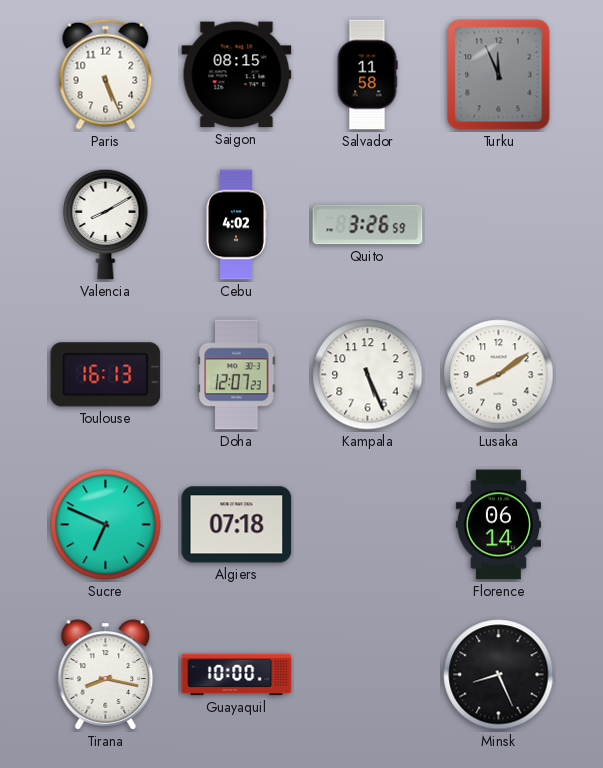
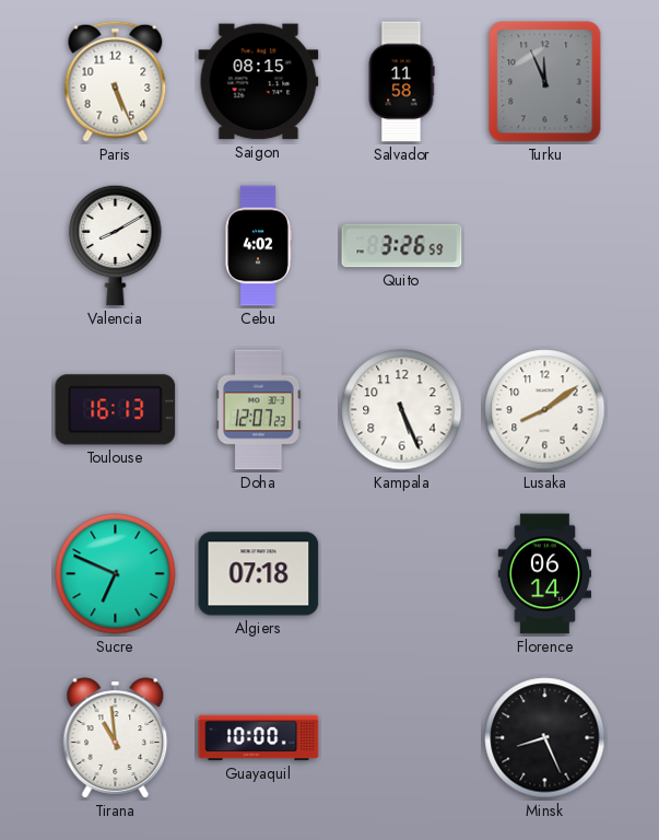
Tirana: 8:17 -> 10:59
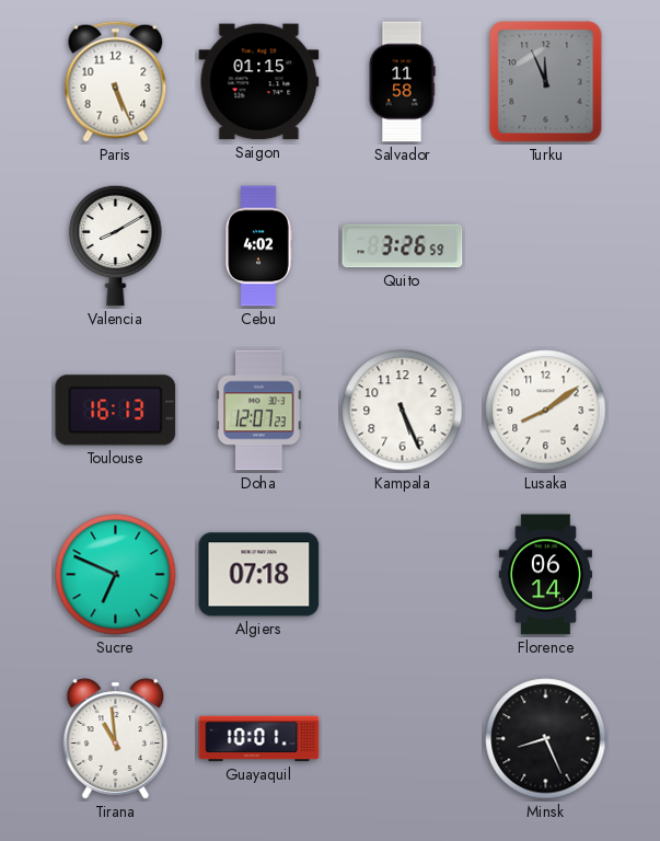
Saigon: 08:15 -> 01:15
Guayaquil: 10:00 -> 10:01
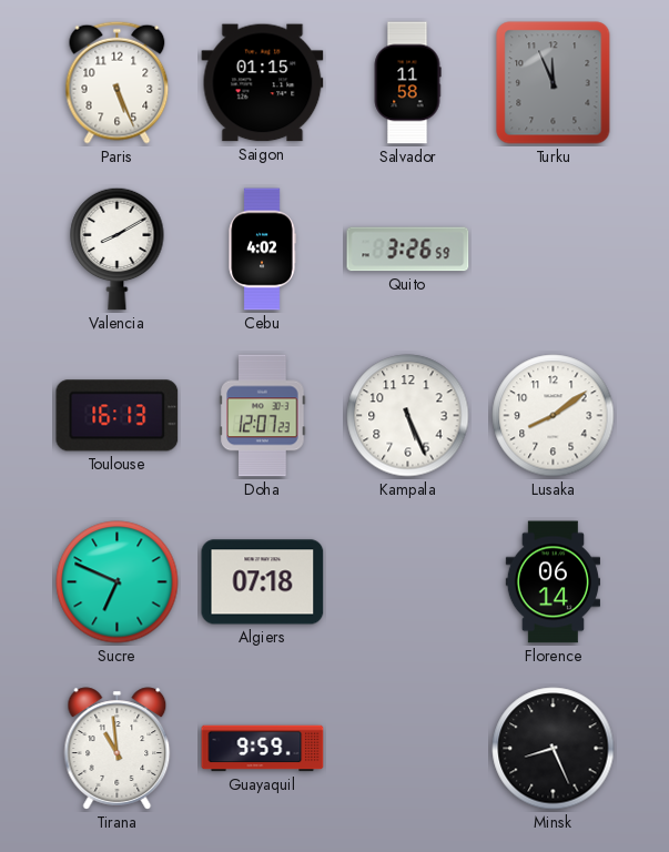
Guayaquil: 10:01 -> 9:59
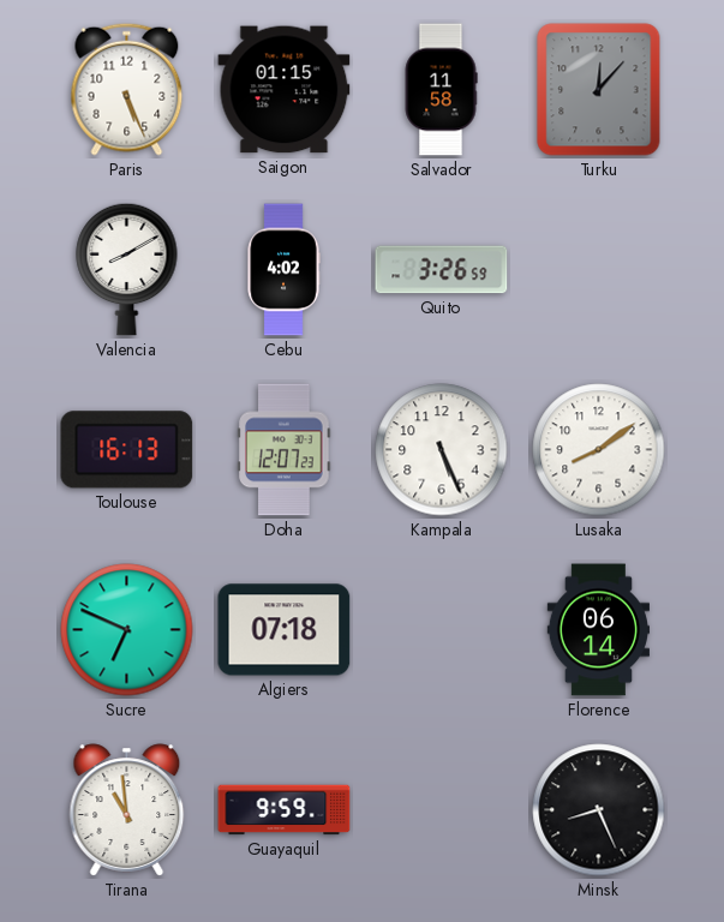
Turku: 11:56 -> 12:07
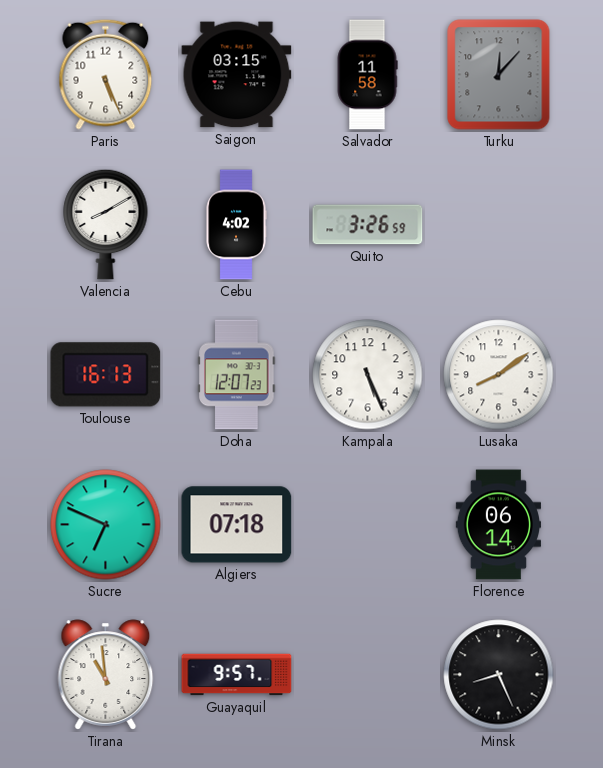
Saigon: 01:15 -> 03:15
Guayaquil: 9:59 -> 9:57
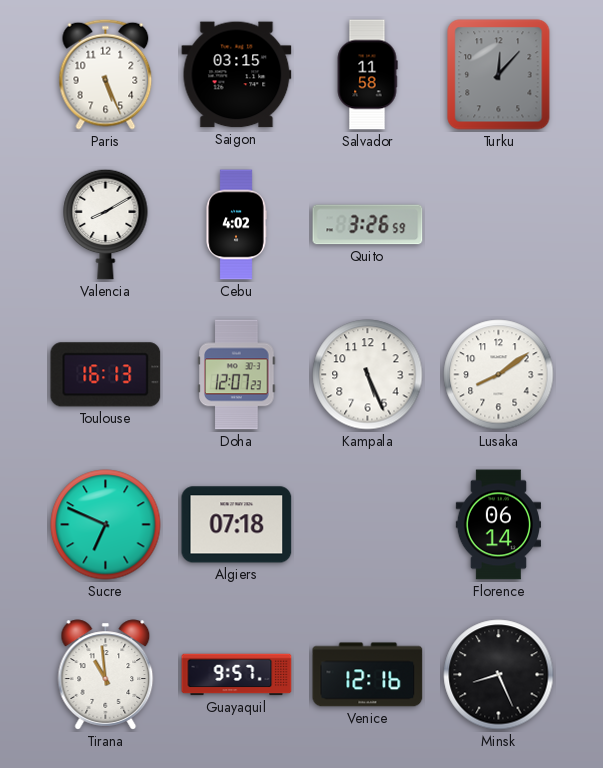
Venice: none -> 12:16
